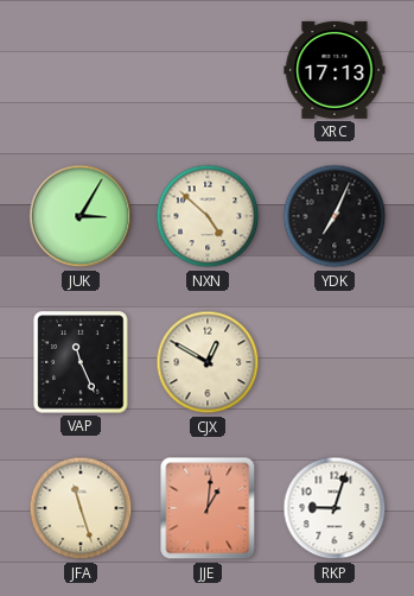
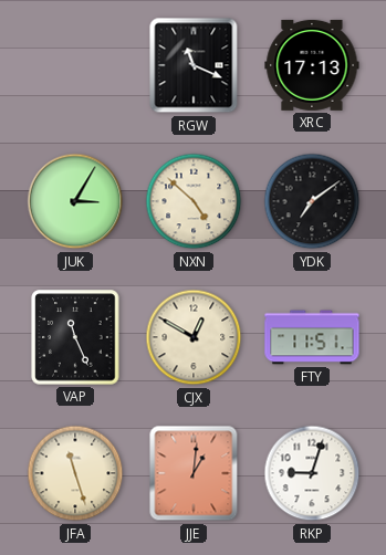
RGW: none -> 11:19
YDK: 7:04 -> 7:09
FTY: none -> 11:51
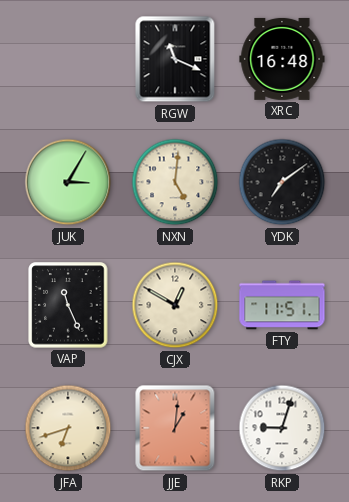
XRC: 17:13 -> 16:48
NXN: 4:52 -> 5:01
JFA: 11:27 -> 6:42
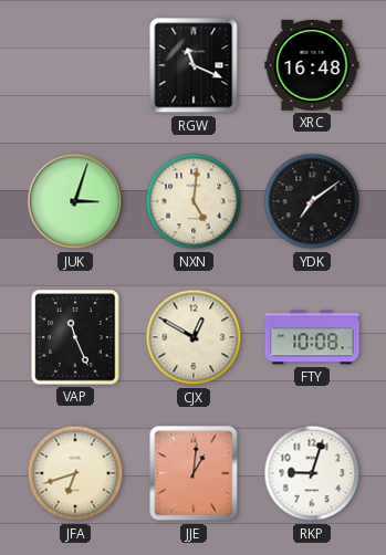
JUK: 3:05 -> 3:03
FTY: 11:51 -> 10:08
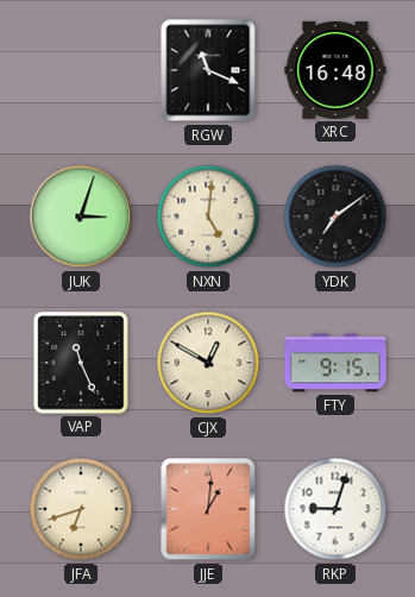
FTY: 10:08 -> 9:15
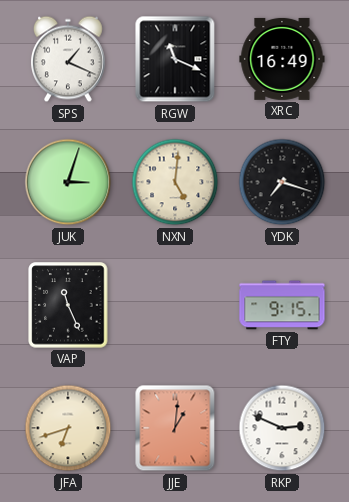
SPS: none -> 1:19
XRC: 16:48 -> 16:49
YDK: 7:09 -> 7:18
CJX: 12:50 -> none
RKP: 9:03 -> 2:49
